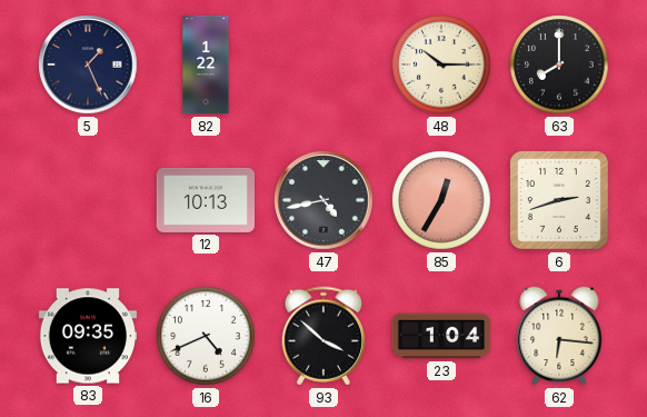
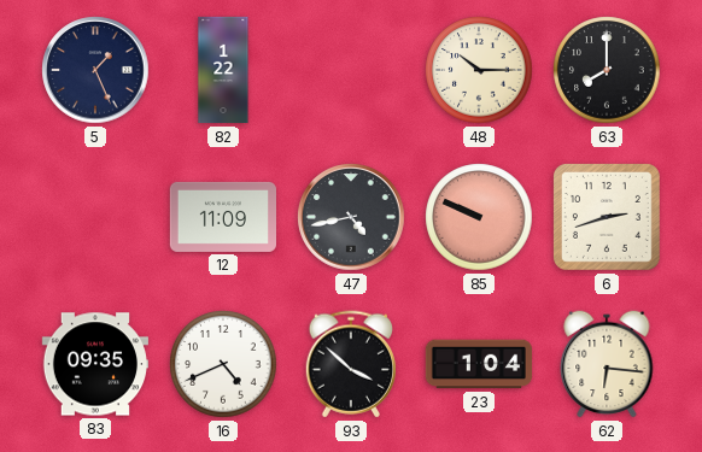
12: 10:13 -> 11:09
85: 12:35 -> 9:49
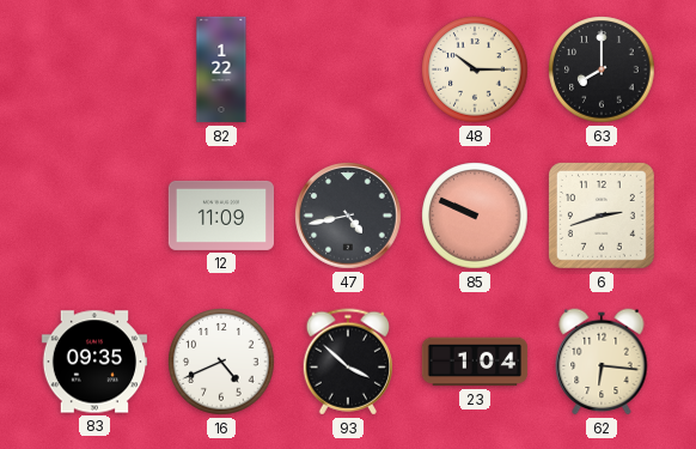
5: 1:26 -> none
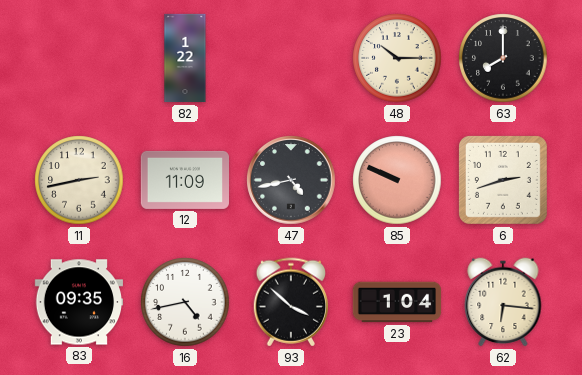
11: none -> 2:43
16: 4:41 -> 4:43
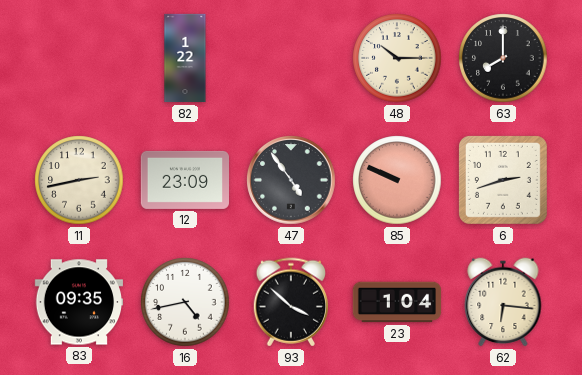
12: 11:09 -> 23:09
47: 4:43 -> 4:54
